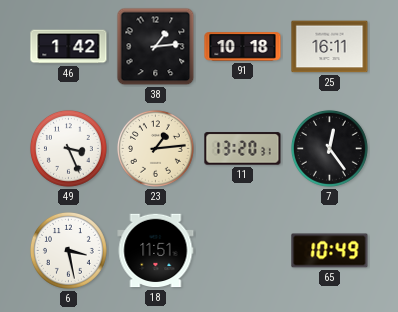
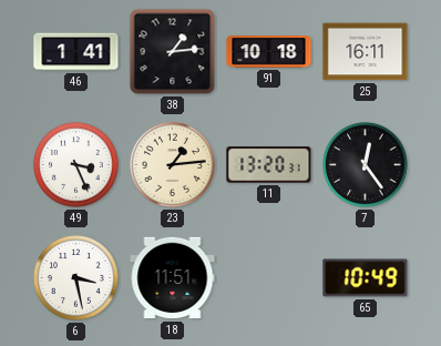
46: 1:42 -> 1:41
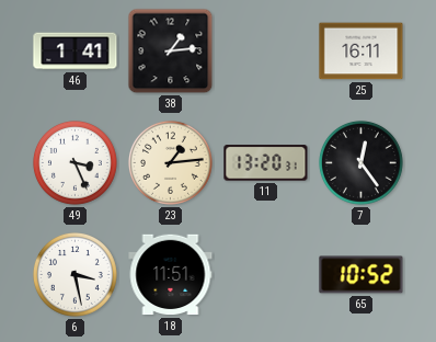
91: 10:18 -> none
65: 10:49 -> 10:52
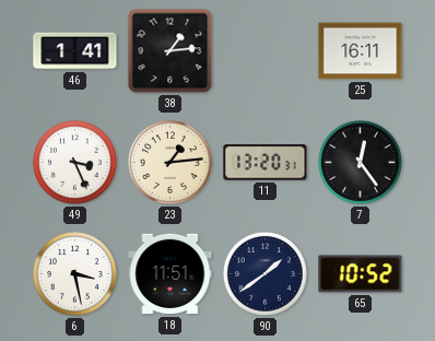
90: none -> 1:39
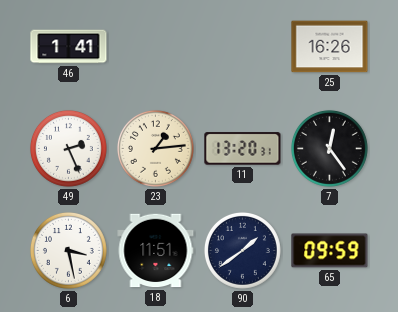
38: 1:14 -> none
25: 16:11 -> 16:26
49: 3:26 -> 2:26
65: 10:52 -> 09:59
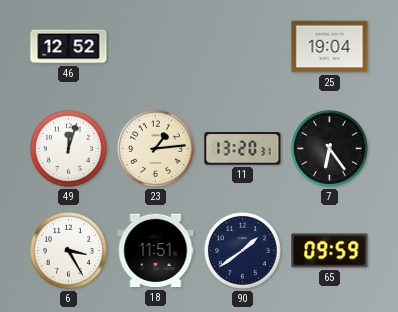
46: 1:41 -> 12:52
25: 16:26 -> 19:04
49: 2:26 -> 12:03
7: 12:24 -> 6:24
6: 3:28 -> 3:25
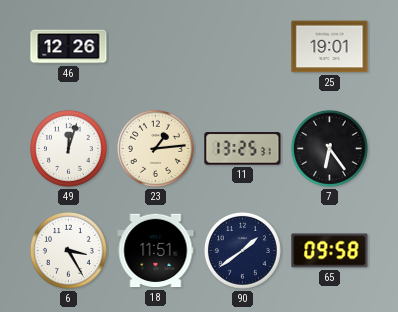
46: 12:52 -> 12:26
25: 19:04 -> 19:01
11: 13:20 -> 13:25
65: 09:59 -> 09:58
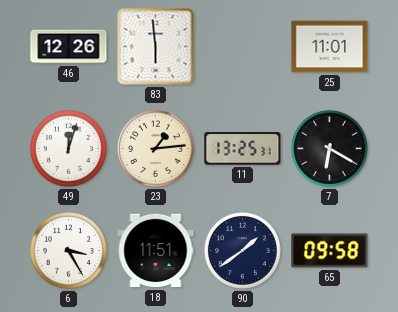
83: none -> 5:59
25: 19:01 -> 11:01
7: 6:24 -> 6:20
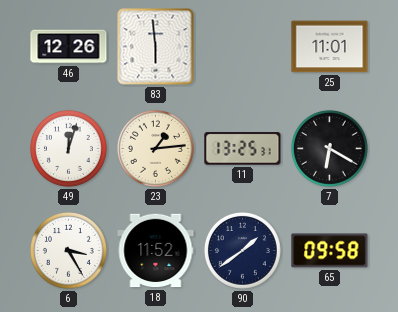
18: 11:51 -> 11:52
